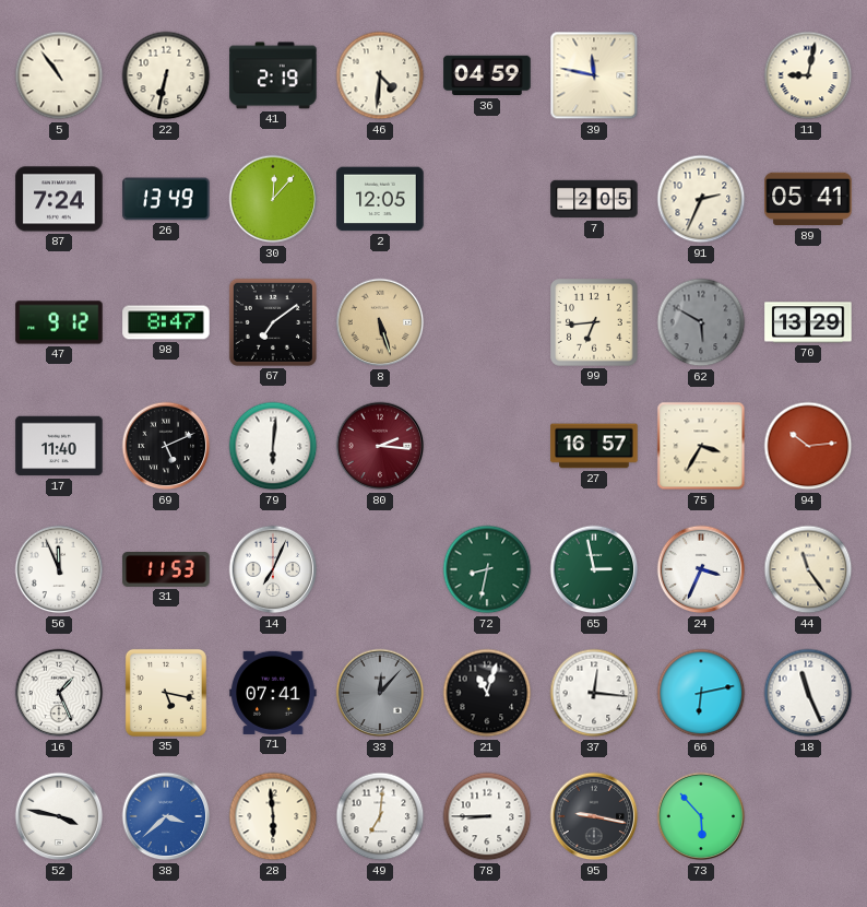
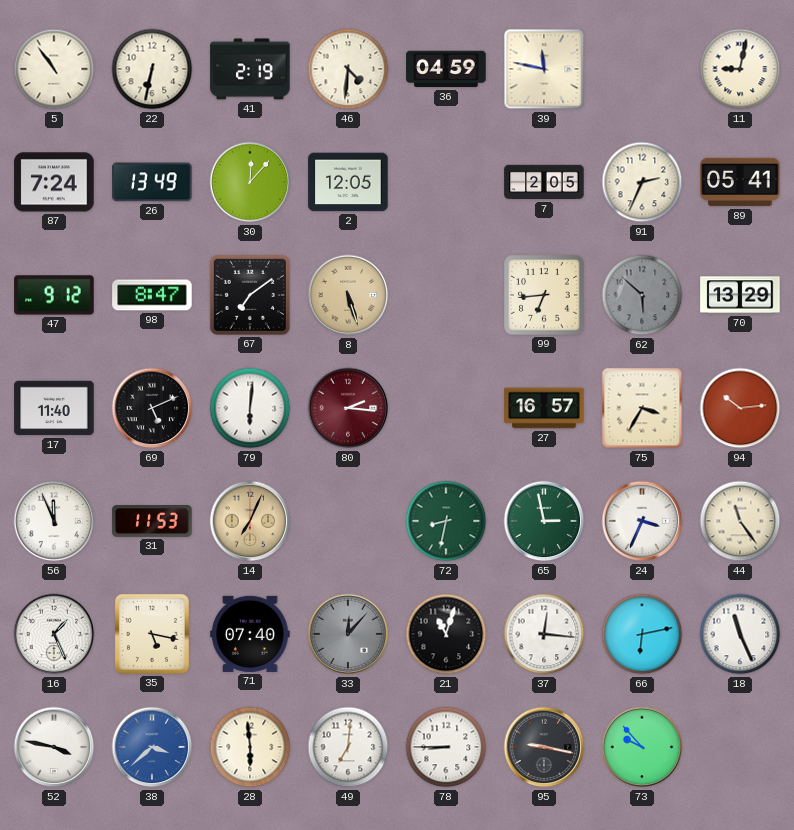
62: 5:50 -> 5:52
14 dial: white -> champagne
71: 07:41 -> 07:40
73: 5:53 -> 9:53
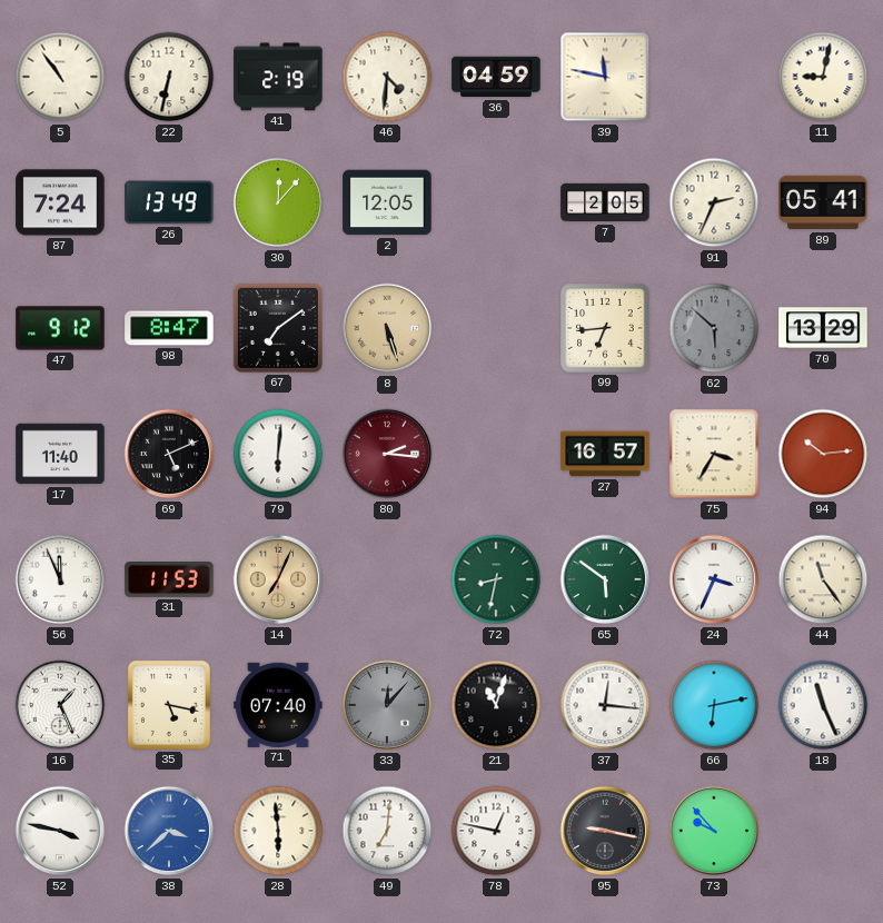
65: 2:58 -> 5:51
78: 8:45 -> 12:47
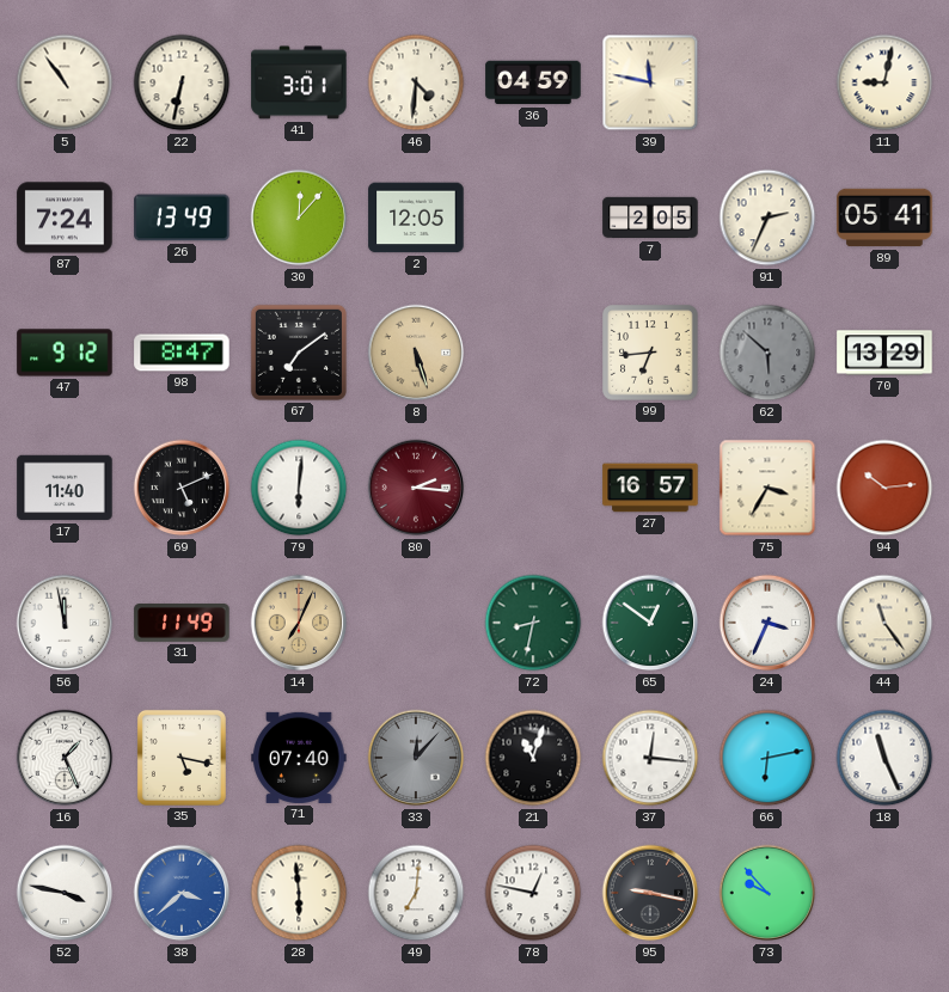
41: 2:19 -> 3:01
56: 11:56 -> 11:58
31: 11:53 -> 11:49
65: 5:51 -> 12:51
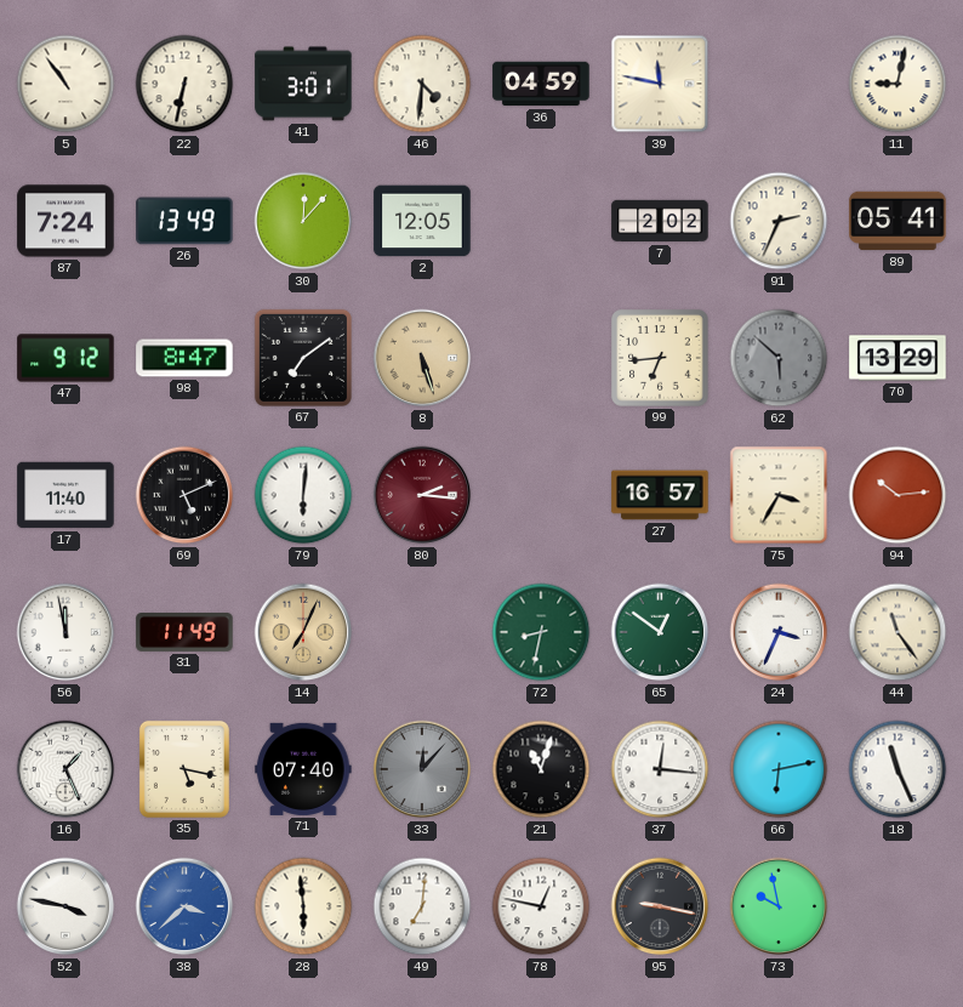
7: 2:05 -> 2:02
73: 9:53 -> 9:58
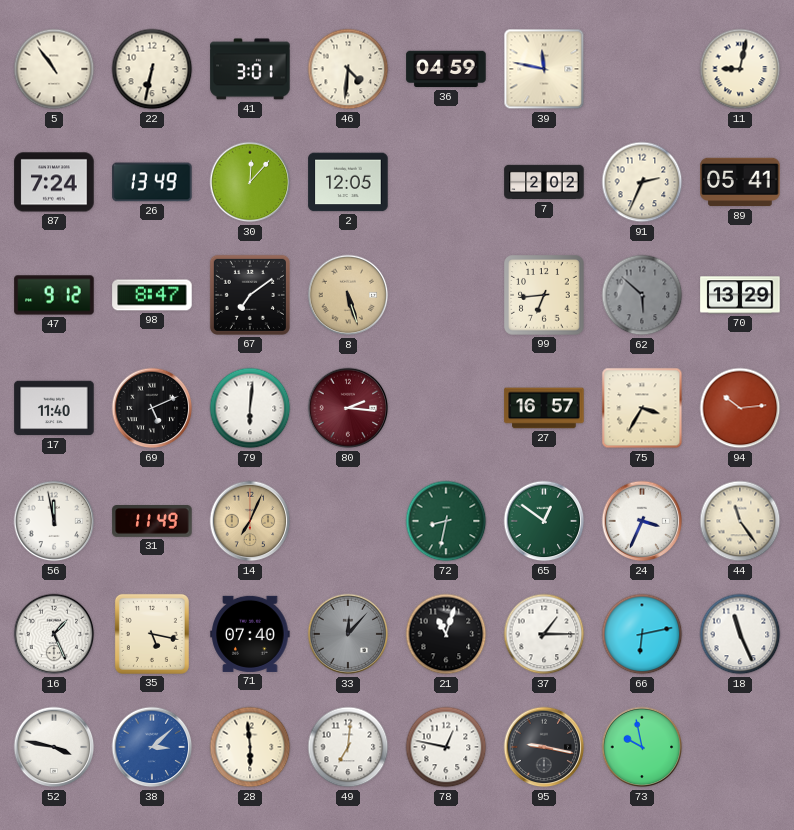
37: 12:16 -> 1:15
38: 3:38 -> 3:08
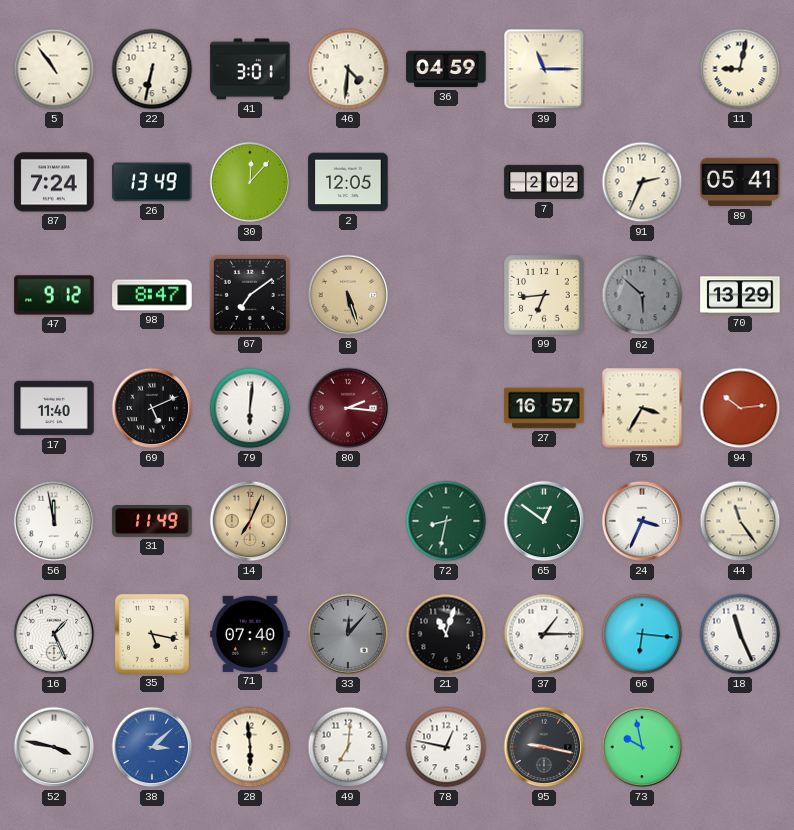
39: 11:47 -> 11:15
66: 6:13 -> 6:16
